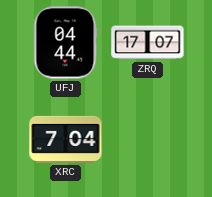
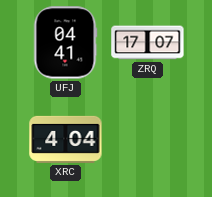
UFJ: 04:44 -> 04:41
XRC: 7:04 -> 4:04
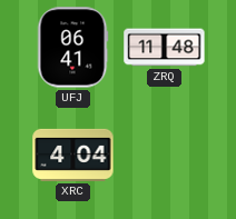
UFJ: 04:41 -> 06:41
ZRQ: 17:07 -> 11:48
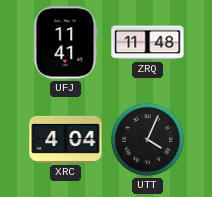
UFJ: 06:41 -> 11:41
UTT: none -> 4:04
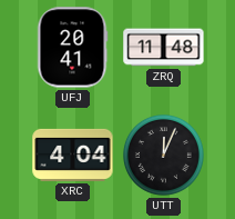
UFJ: 11:41 -> 20:41
UTT: 4:04 -> 12:04
